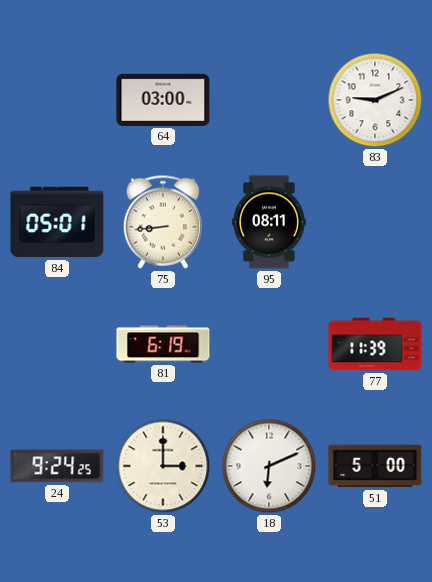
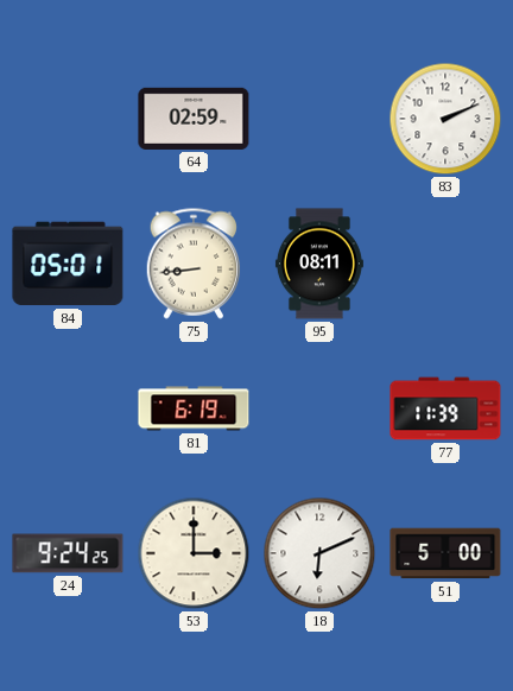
64: 03:00 -> 02:59
83: 9:11 -> 2:11
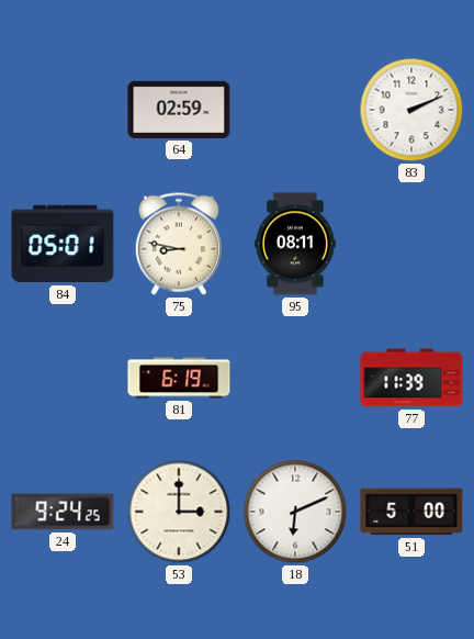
75: 8:44 -> 8:47
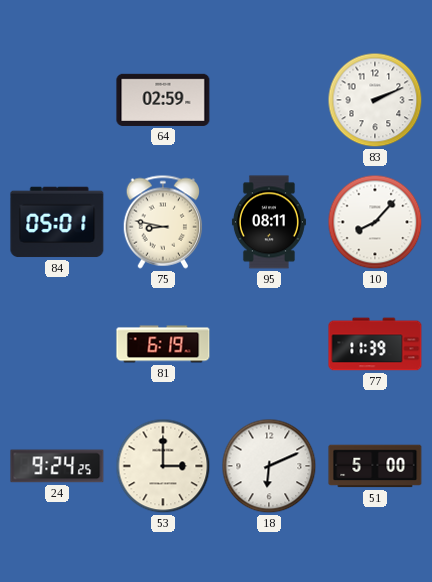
10: none -> 8:07
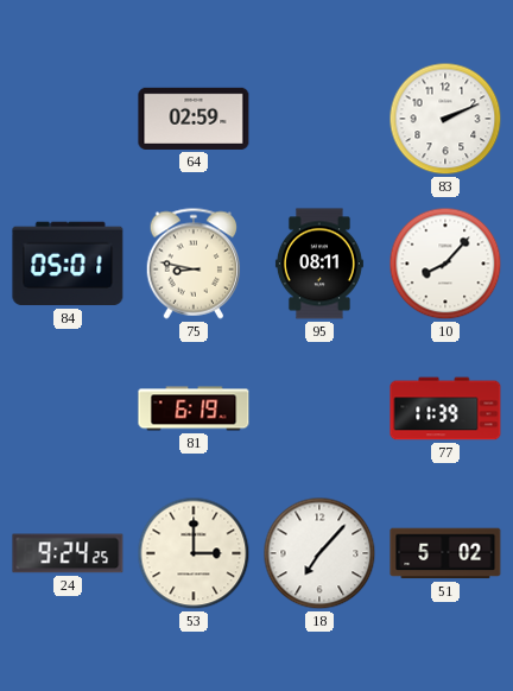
18: 6:11 -> 7:07
51: 5:00 -> 5:02
